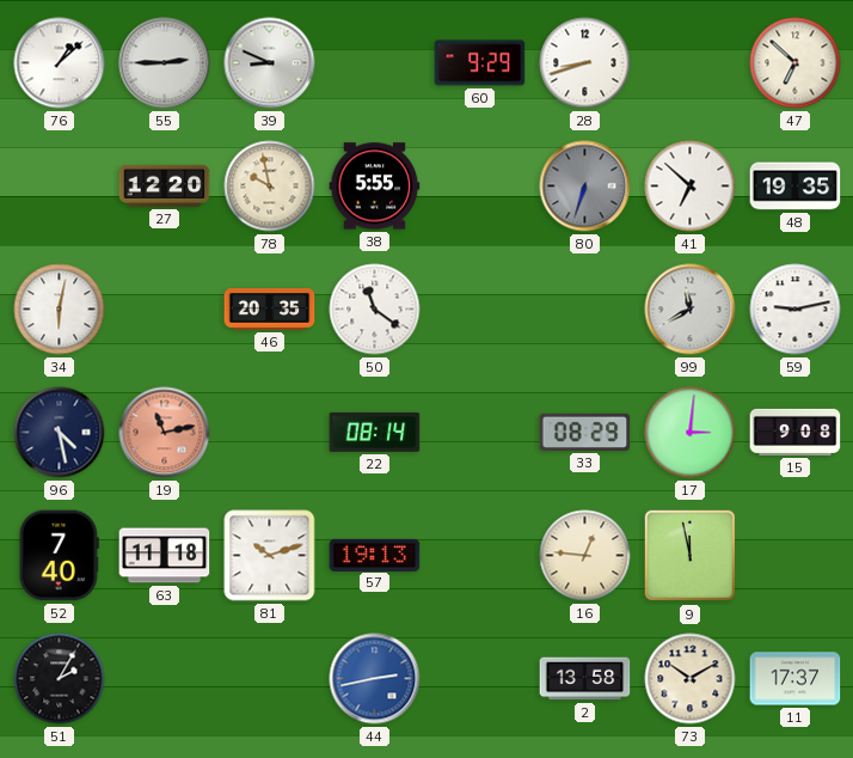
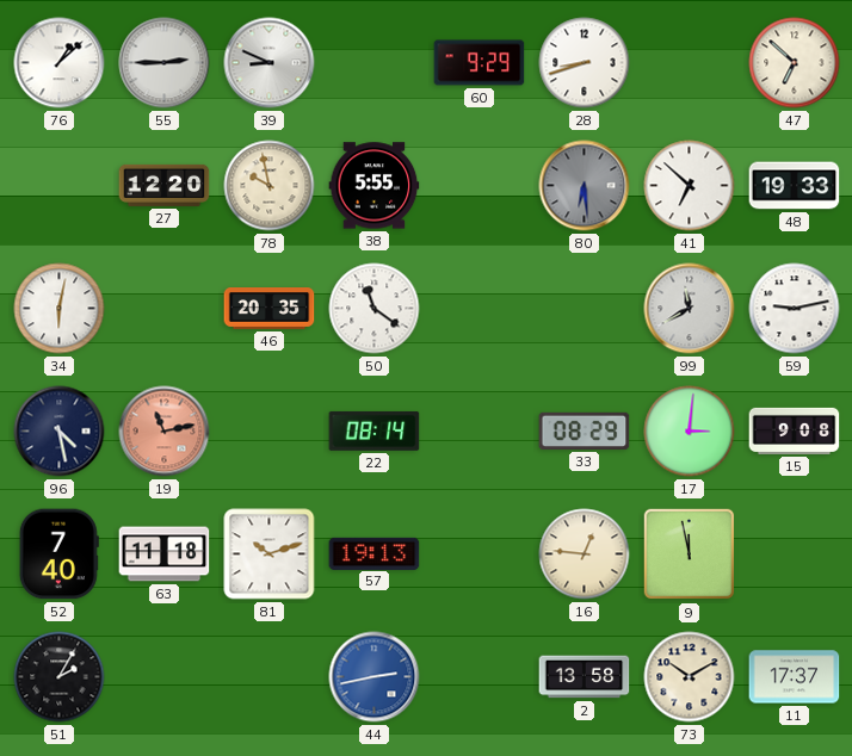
80: 6:33 -> 6:29
48: 19:35 -> 19:33
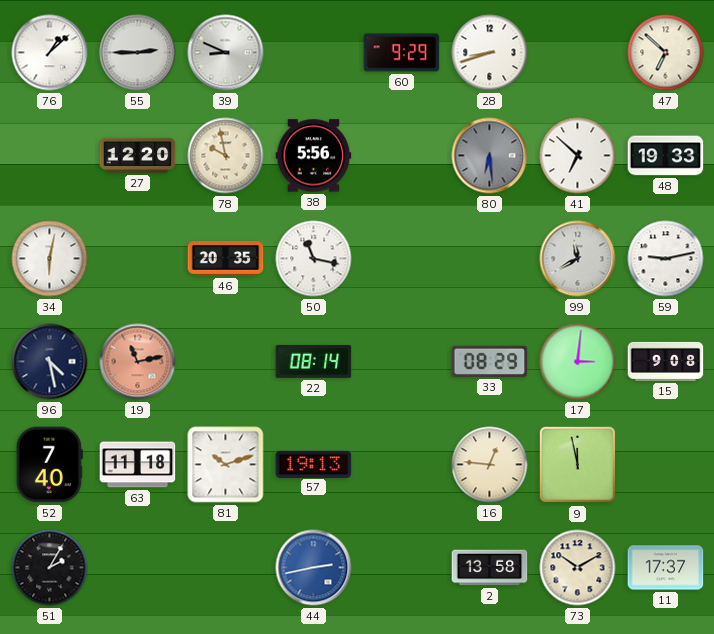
38: 5:55 -> 5:56
50: 11:21 -> 11:17
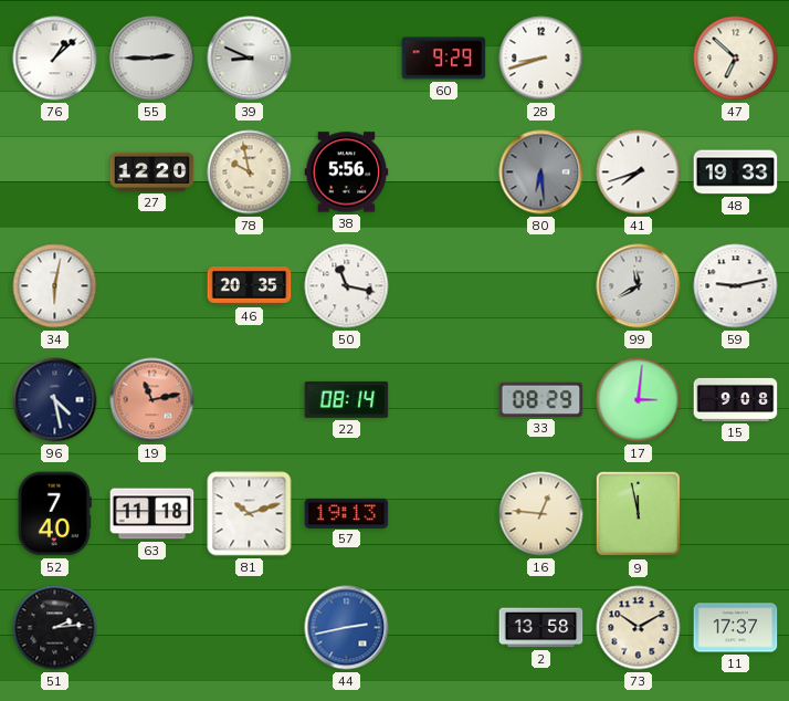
41: 6:52 -> 7:42
51: 2:05 -> 2:14
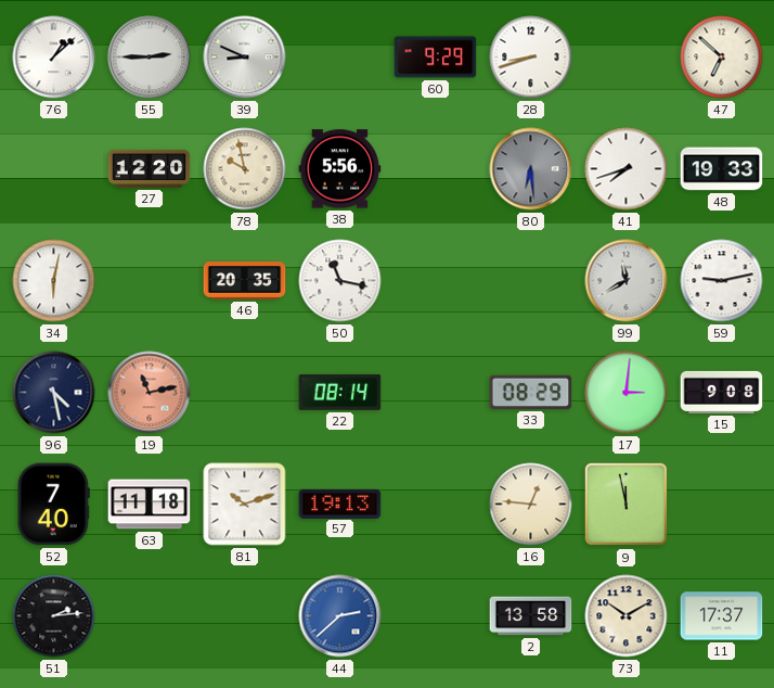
44: 2:43 -> 2:38
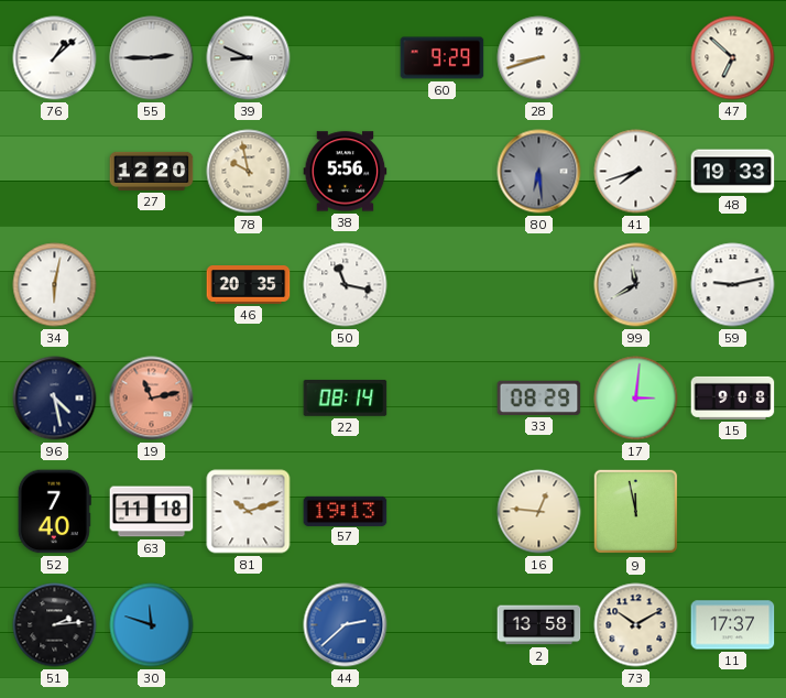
30: none -> 11:48
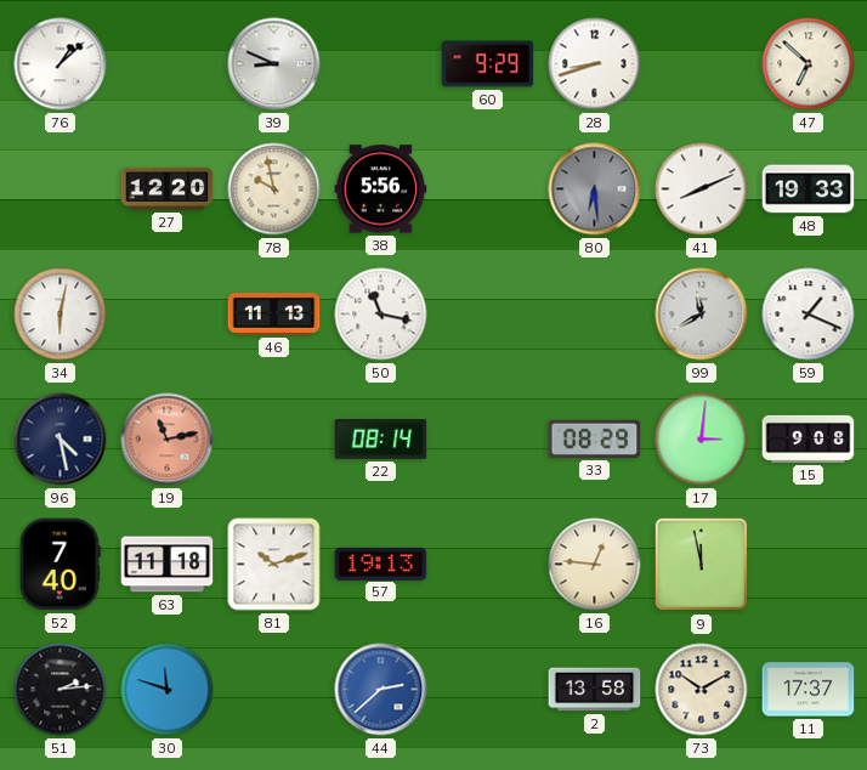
55: 2:45 -> none
41: 7:42 -> 8:11
46: 20:35 -> 11:13
59: 9:13 -> 1:19
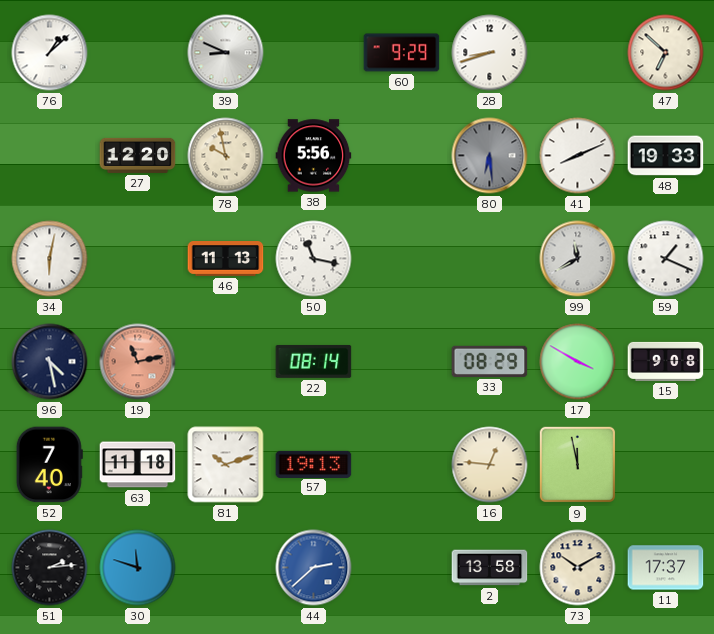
17: 3:01 -> 3:50
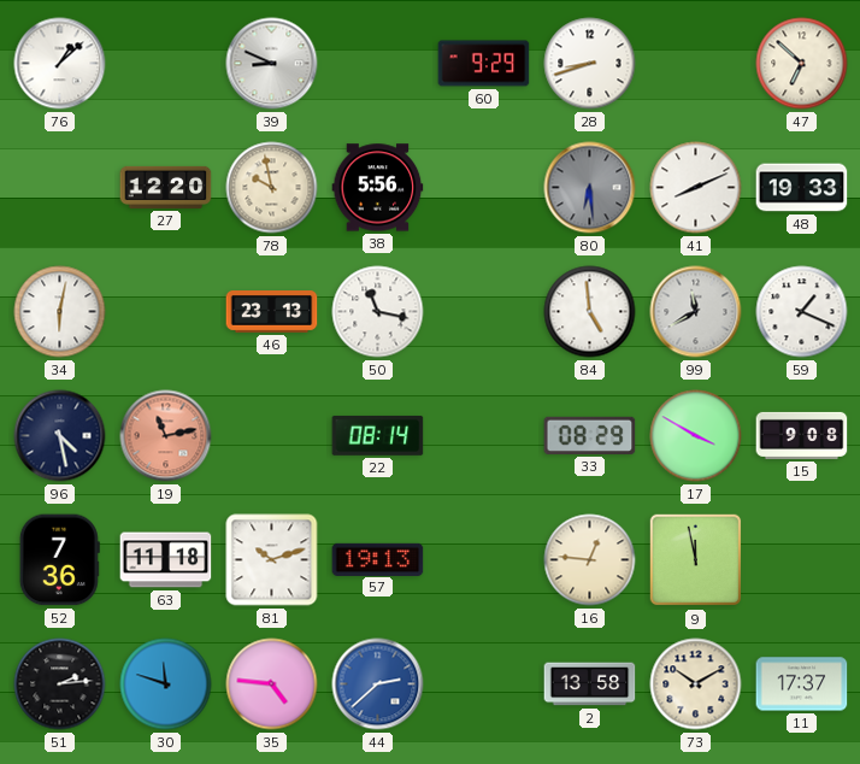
46: 11:13 -> 23:13
84: none -> 4:59
52: 7:40 -> 7:36
35: none -> 4:46
